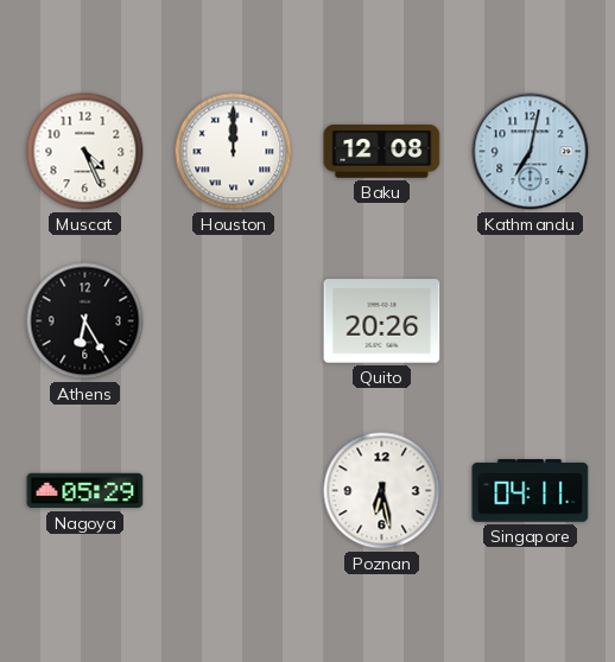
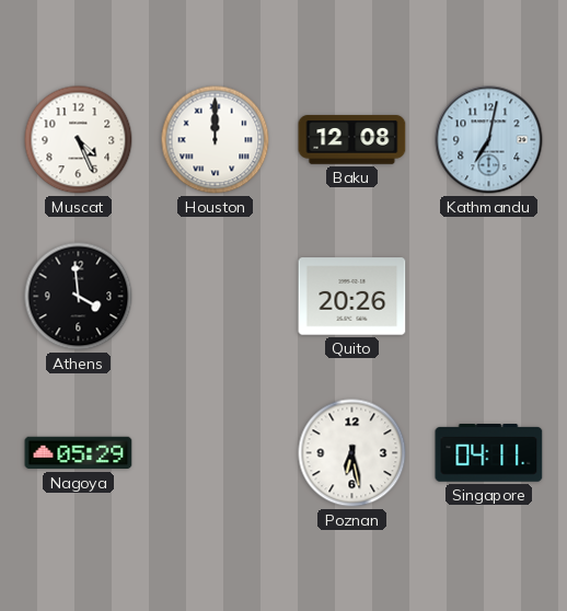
Athens: 6:25 -> 3:59
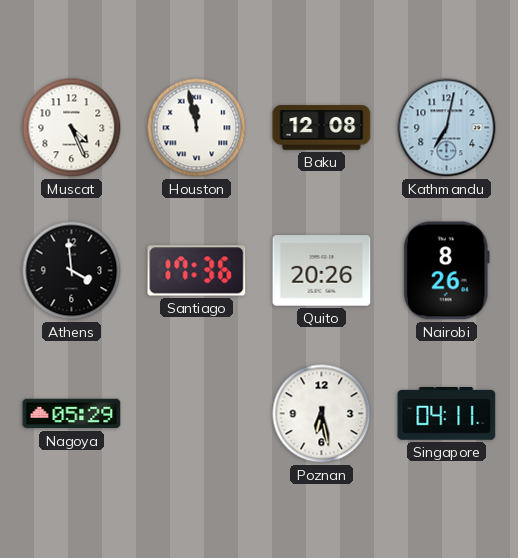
Houston: 12:00 -> 11:58
Santiago: none -> 17:36
Nairobi: none -> 8:26
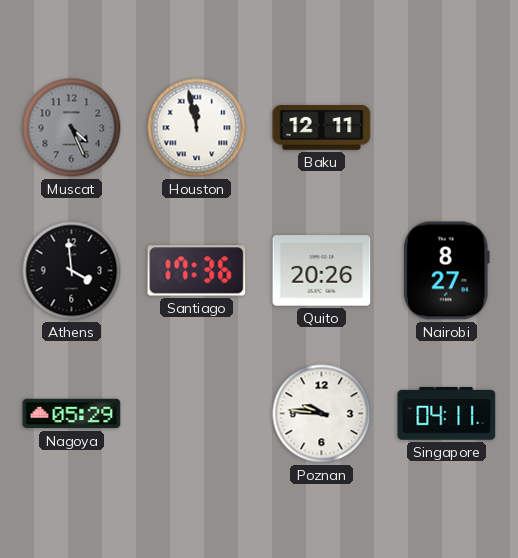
Muscat dial: white -> grey
Baku: 12:08 -> 12:11
Kathmandu: 7:02 -> none
Nairobi: 8:26 -> 8:27
Poznan: 6:28 -> 9:46
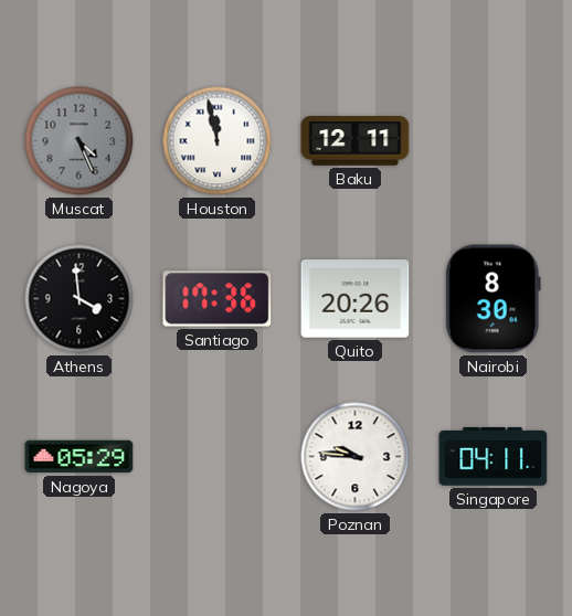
Nairobi: 8:27 -> 8:30
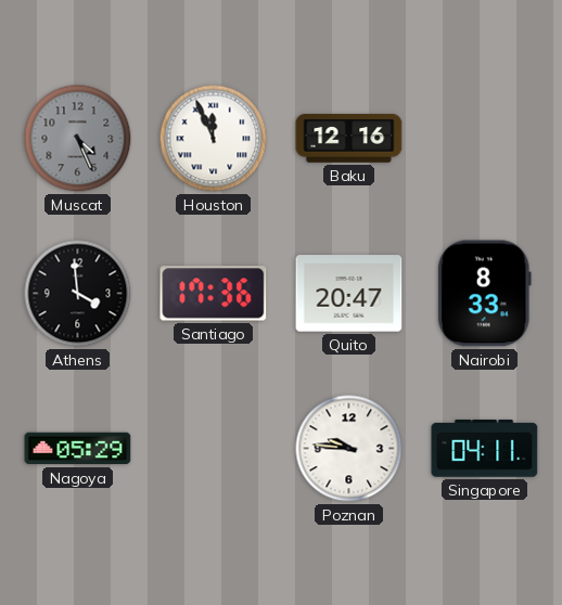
Houston: 11:58 -> 11:56
Baku: 12:11 -> 12:16
Quito: 20:26 -> 20:47
Nairobi: 8:30 -> 8:33
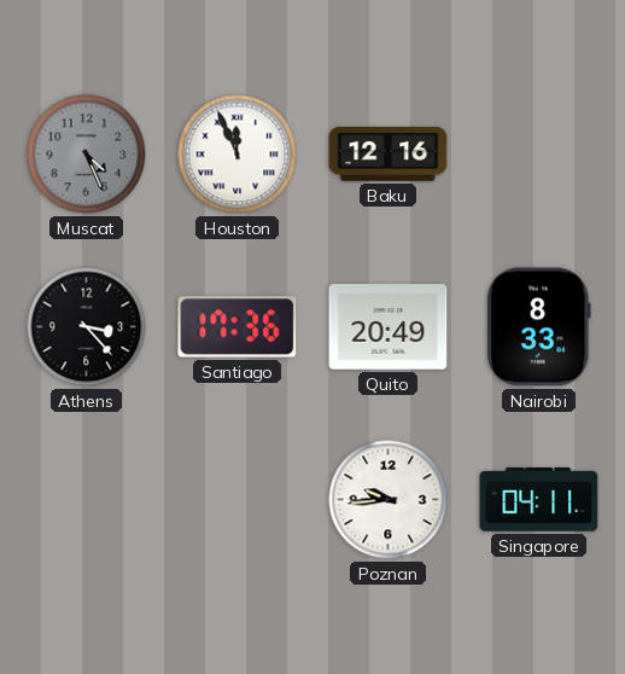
Athens: 3:59 -> 3:23
Quito: 20:47 -> 20:49
Nagoya: 05:29 -> none
Poznan: 9:46 -> 9:44
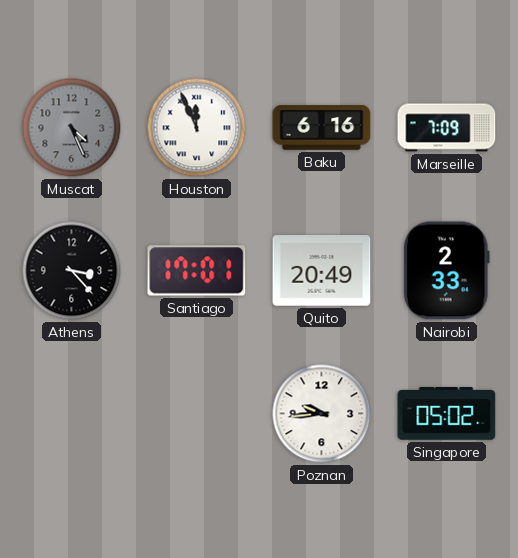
Baku: 12:16 -> 6:16
Marseille: none -> 7:09
Santiago: 17:36 -> 17:01
Nairobi: 8:33 -> 2:33
Singapore: 04:11 -> 05:02
